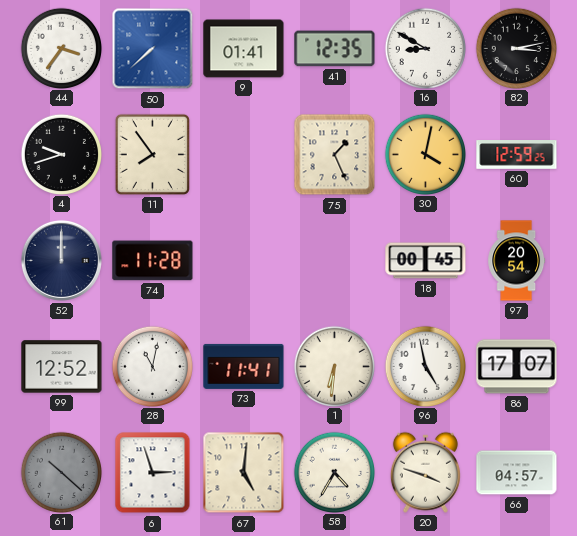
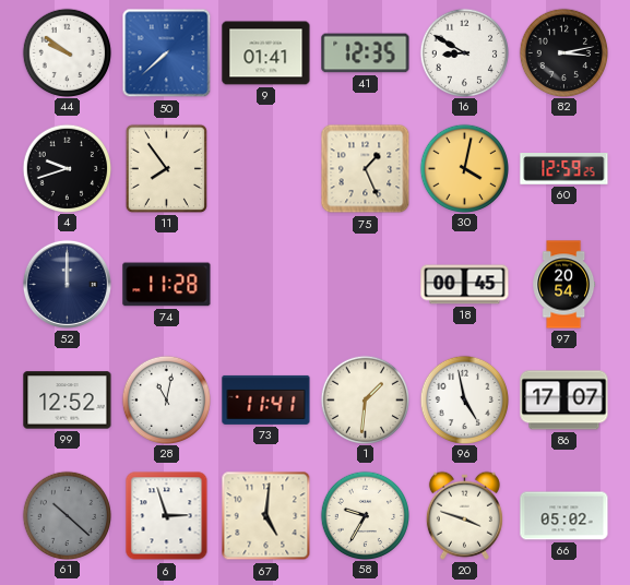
44: 3:36 -> 9:51
1: 6:31 -> 1:31
58: 4:35 -> 9:35
66: 04:57 -> 05:02
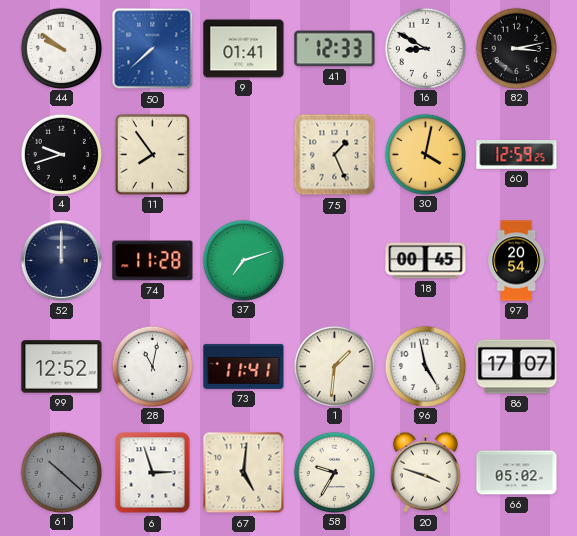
41: 12:35 -> 12:33
37: none -> 7:12
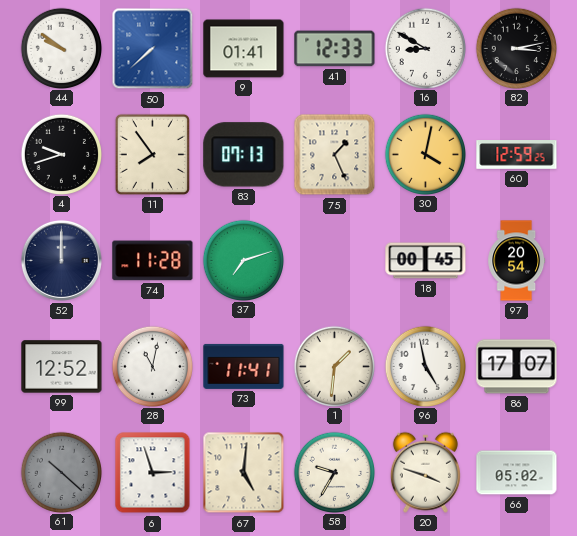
83: none -> 07:13
